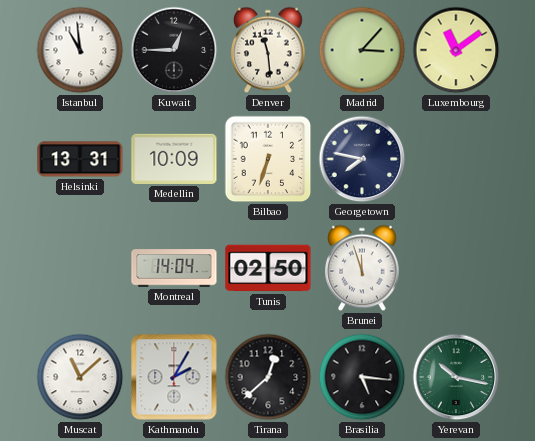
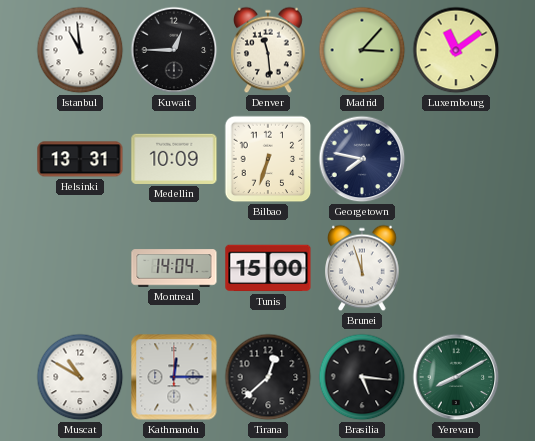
Tunis: 02:50 -> 15:00
Muscat: 11:08 -> 10:50
Kathmandu: 2:05 -> 12:15
Yerevan: 10:17 -> 8:10
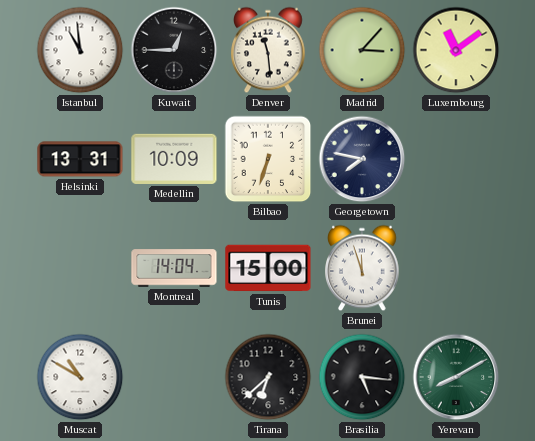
Kathmandu: 12:15 -> none
Tirana: 12:38 -> 6:38
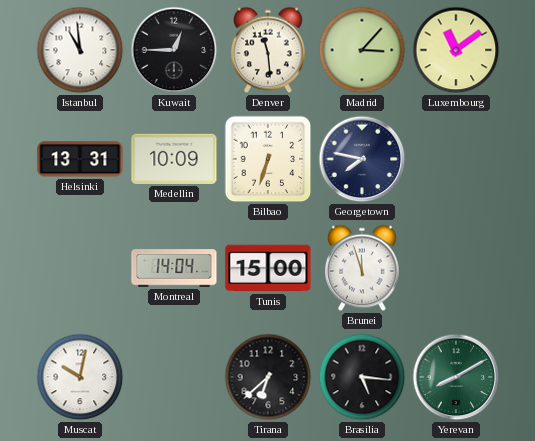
Muscat: 10:50 -> 10:02
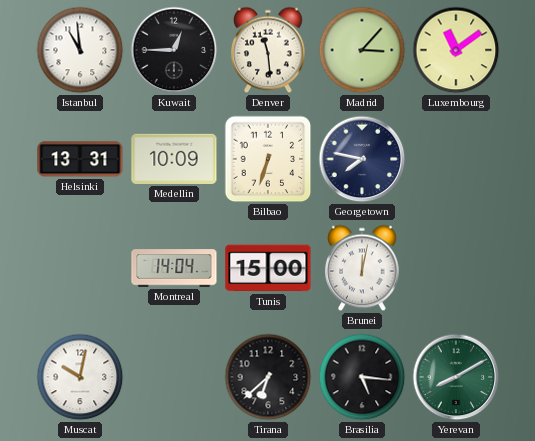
Brunei: 11:57 -> 12:02
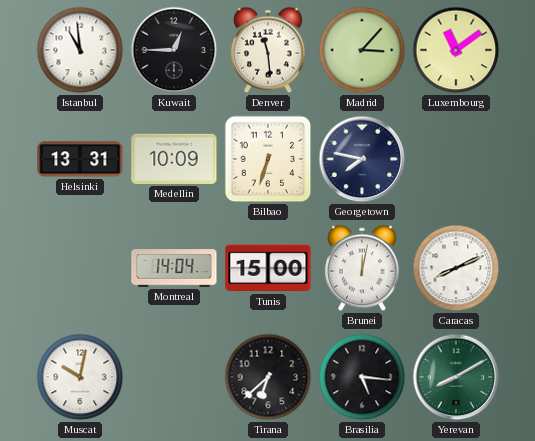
Caracas: none -> 8:11
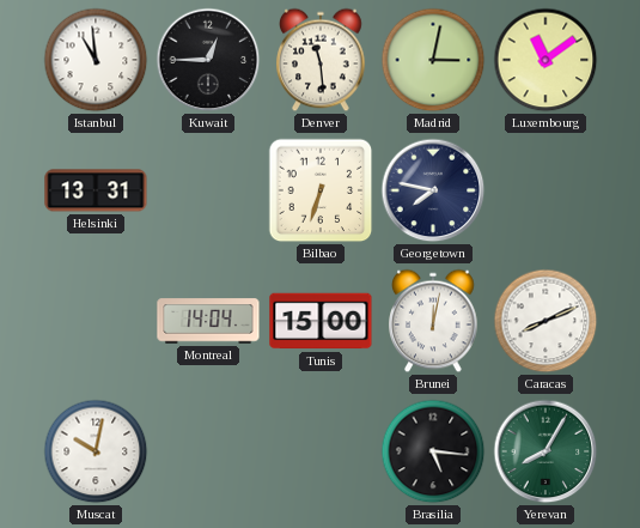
Madrid: 3:07 -> 3:02
Medellin: 10:09 -> none
Tirana: 6:38 -> none
Yerevan: 8:10 -> 8:05
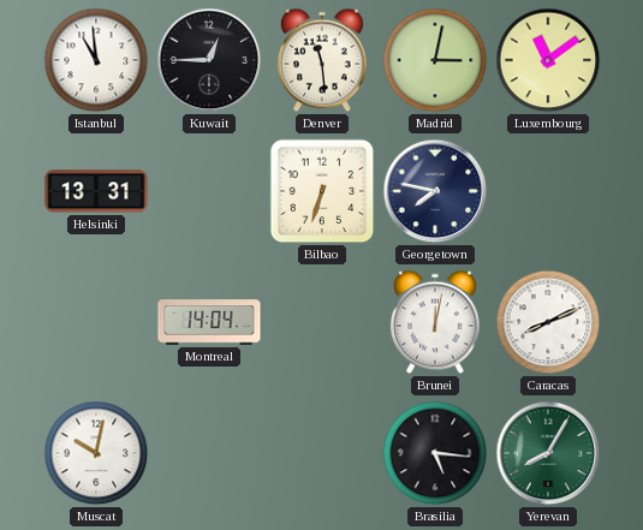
Tunis: 15:00 -> none
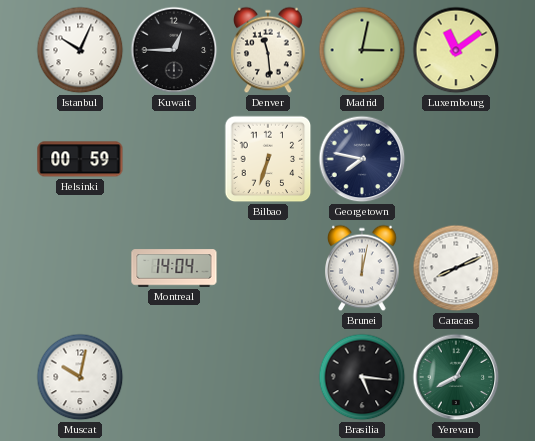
Istanbul: 10:59 -> 10:04
Helsinki: 13:31 -> 00:59
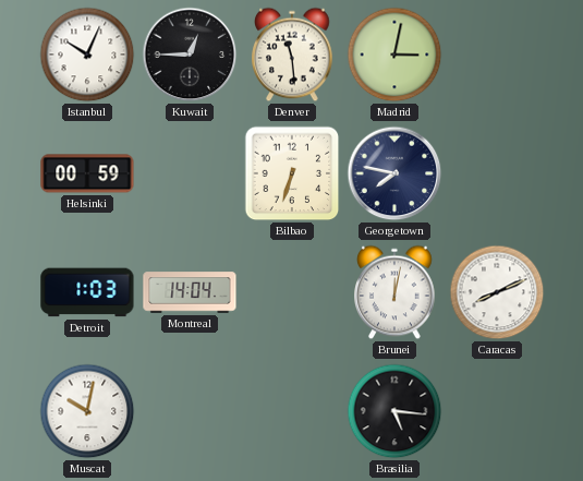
Luxembourg: 11:09 -> none
Detroit: none -> 1:03
Yerevan: 8:05 -> none
